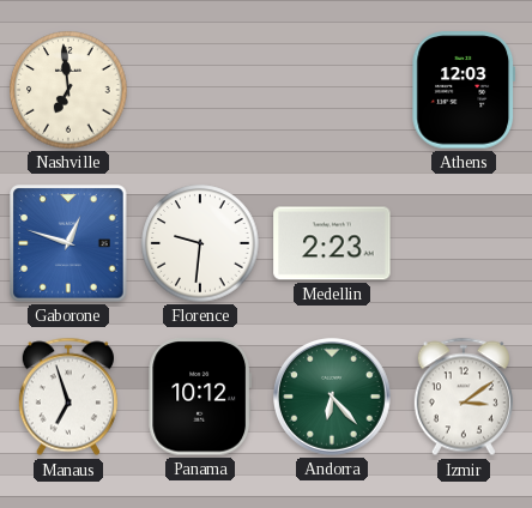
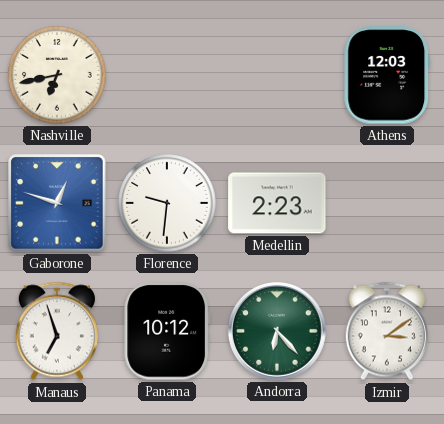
Nashville: 6:59 -> 6:43
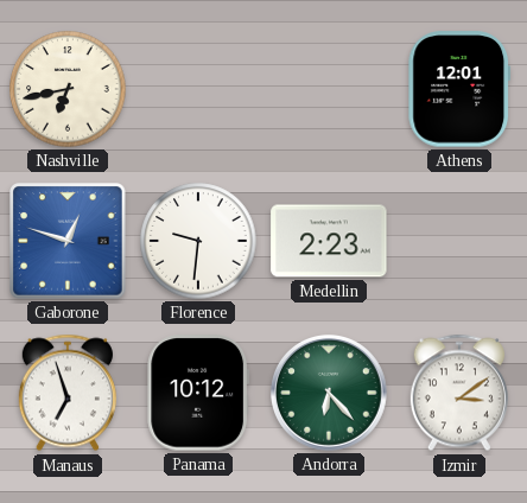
Athens: 12:03 -> 12:01
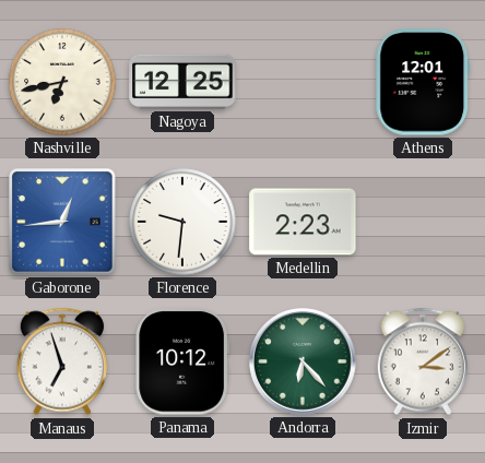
Nagoya: none -> 12:25
Gaborone: 12:48 -> 12:44
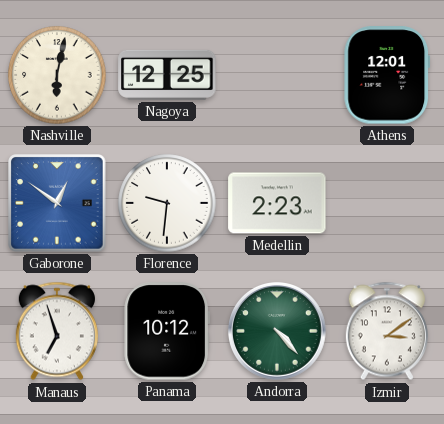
Nashville: 6:43 -> 6:02
Gaborone: 12:44 -> 12:51
Andorra: 6:23 -> 4:23
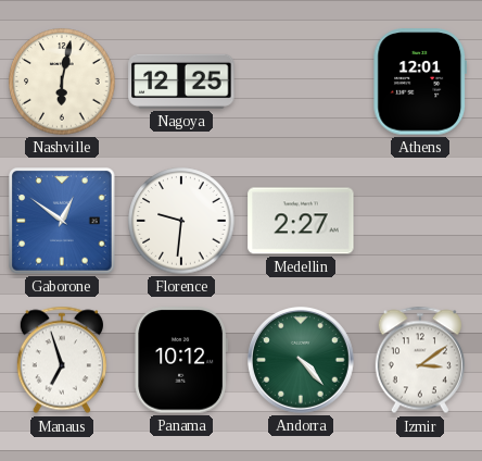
Medellin: 2:23 -> 2:27
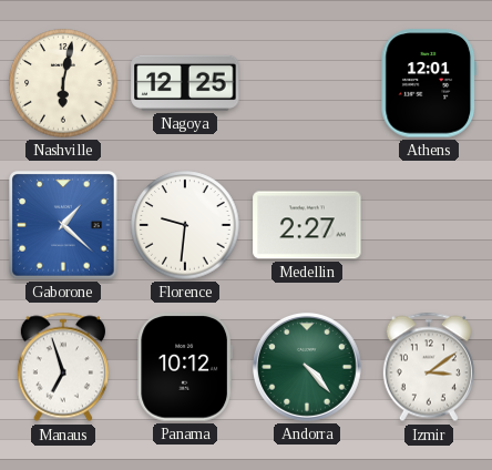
Gaborone: 12:51 -> 1:22
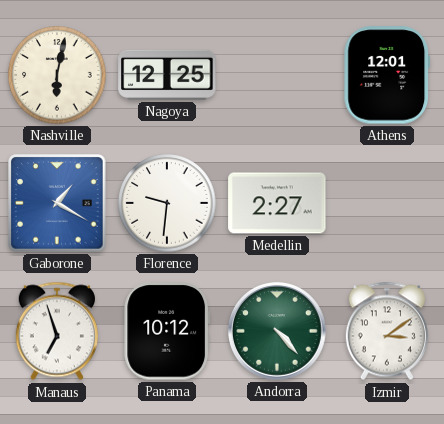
Gaborone: 1:22 -> 1:20
